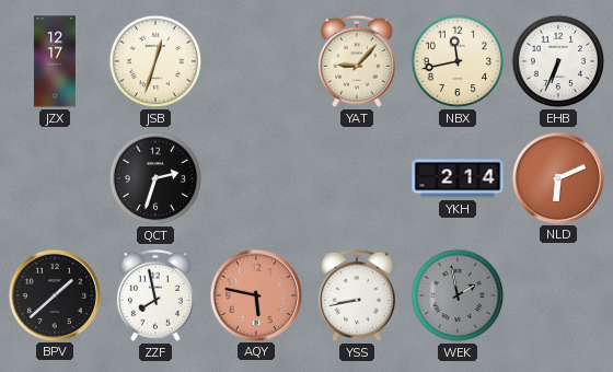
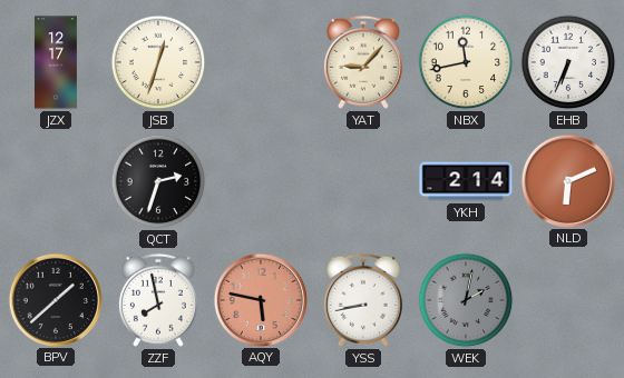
WEK: 1:58 -> 2:02
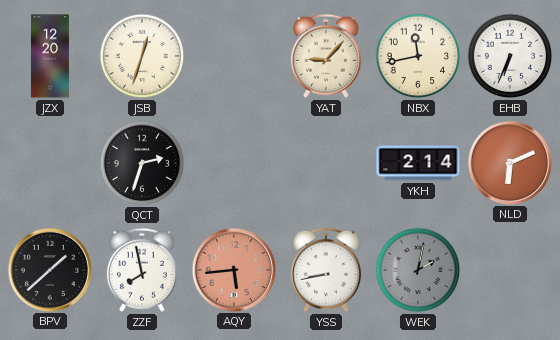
JZX: 12:17 -> 12:20
AQY: 5:47 -> 5:44
